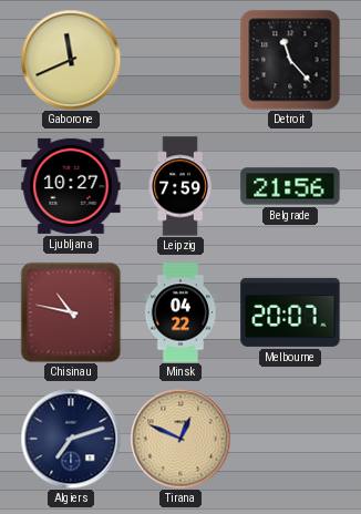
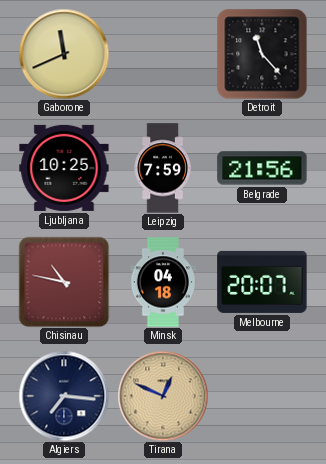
Ljubljana: 10:27 -> 10:25
Minsk: 04:22 -> 04:18
Algiers: 7:12 -> 7:16
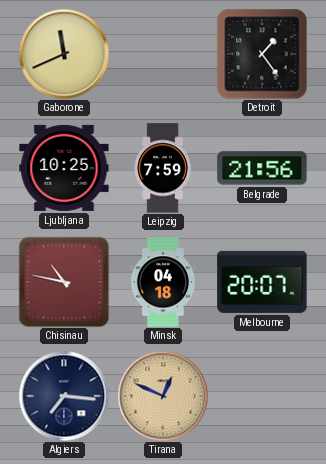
Detroit: 11:23 -> 1:24
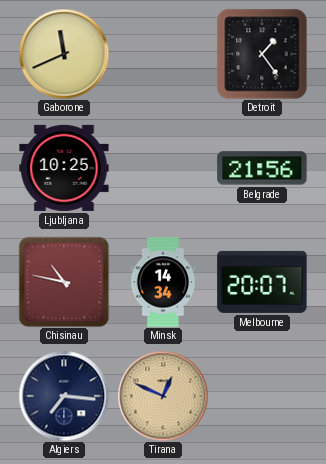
Leipzig: 7:59 -> none
Minsk: 04:18 -> 14:34
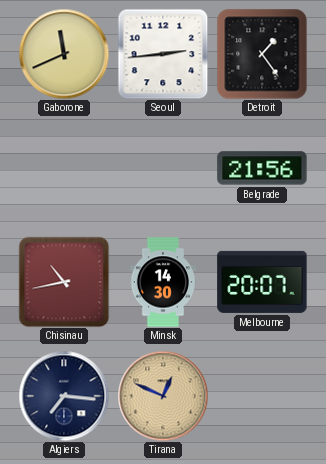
Seoul: none -> 2:44
Ljubljana: 10:25 -> none
Chisinau: 10:47 -> 10:43
Minsk: 14:34 -> 14:30
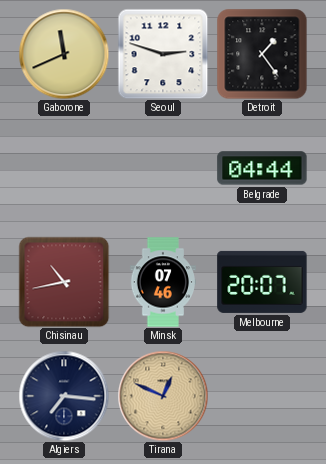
Seoul: 2:44 -> 2:48
Belgrade: 21:56 -> 04:44
Minsk: 14:30 -> 07:46
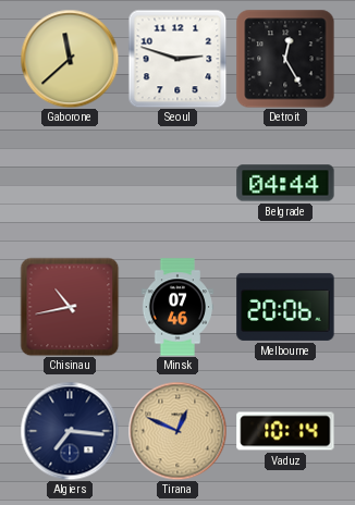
Gaborone: 11:41 -> 11:38
Detroit: 1:24 -> 12:25
Melbourne: 20:07 -> 20:06
Vaduz: none -> 10:14
